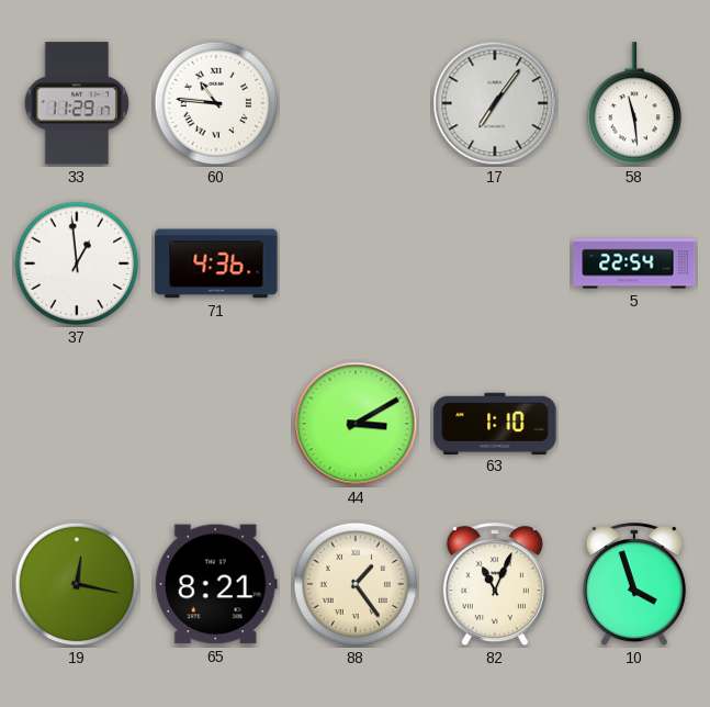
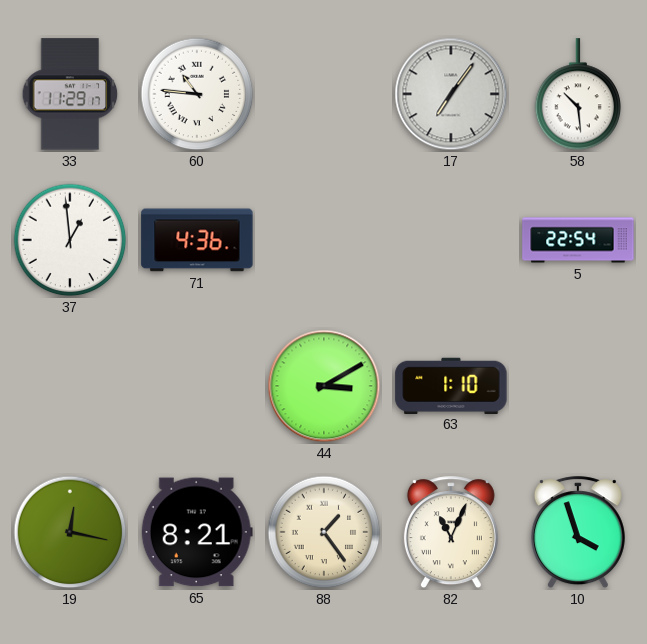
58: 11:29 -> 10:29
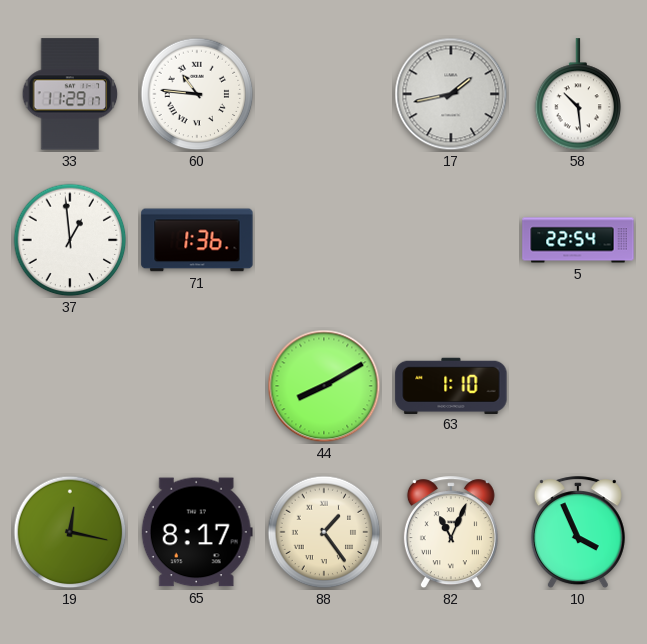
17: 7:06 -> 1:43
71: 4:36 -> 1:36
44: 3:10 -> 8:10
65: 8:21 -> 8:17
10: 3:57 -> 3:56
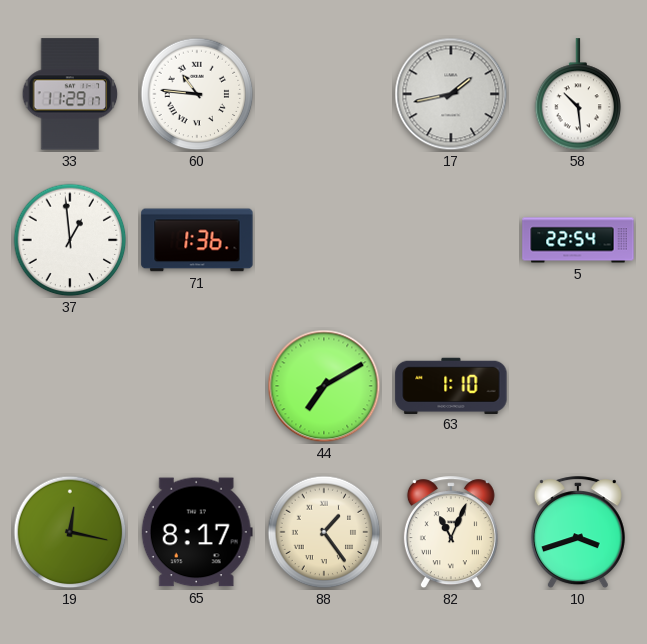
44: 8:10 -> 7:10
10: 3:56 -> 3:42
